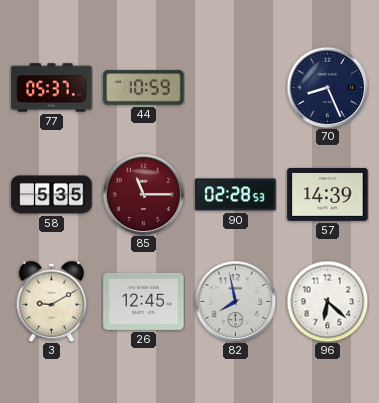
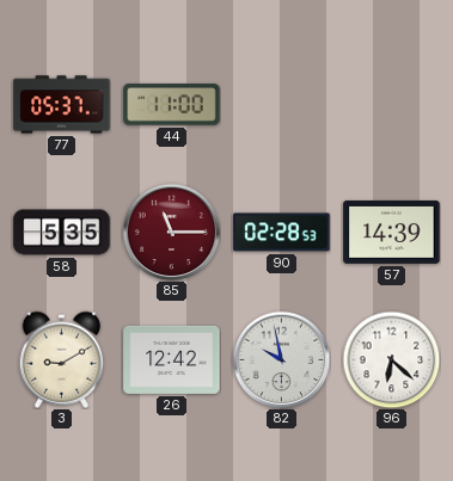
44: 10:59 -> 11:00
70: 8:26 -> none
26: 12:45 -> 12:42
82: 7:58 -> 9:58
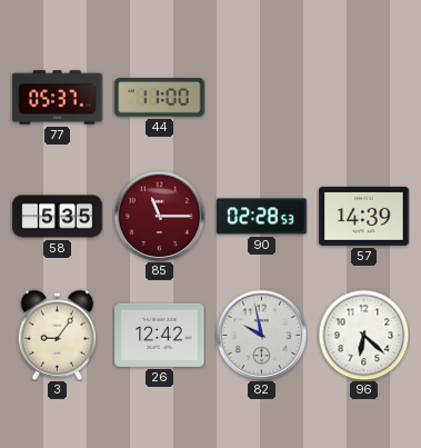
3: 9:10 -> 9:06
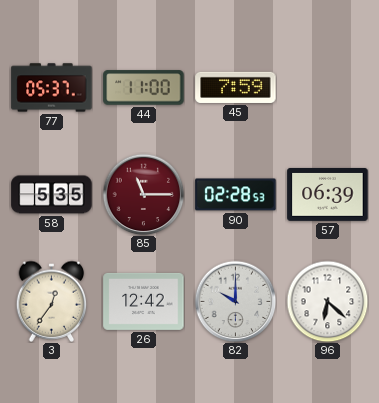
45: none -> 7:59
57: 14:39 -> 06:39
3: 9:06 -> 12:36
82: 9:58 -> 10:00
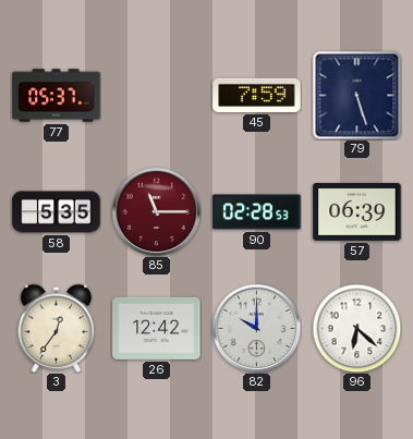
44: 11:00 -> none
79: none -> 5:27
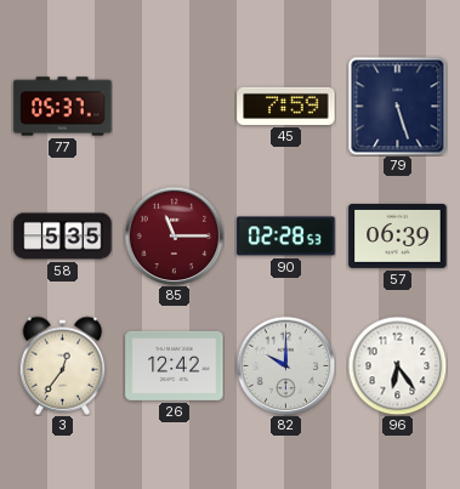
96: 6:22 -> 6:24
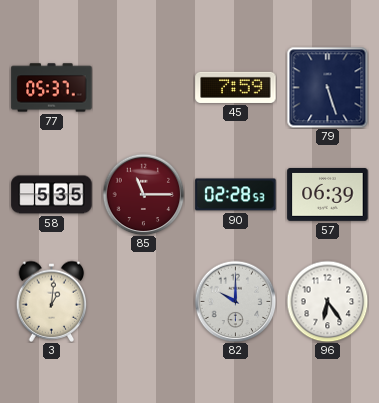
3: 12:36 -> 1:01
26: 12:42 -> none
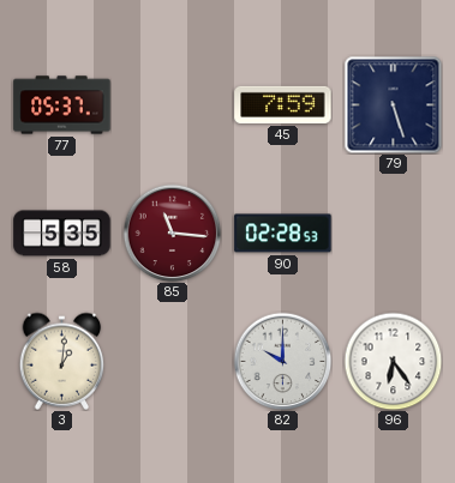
85: 11:15 -> 11:16
57: 06:39 -> none
